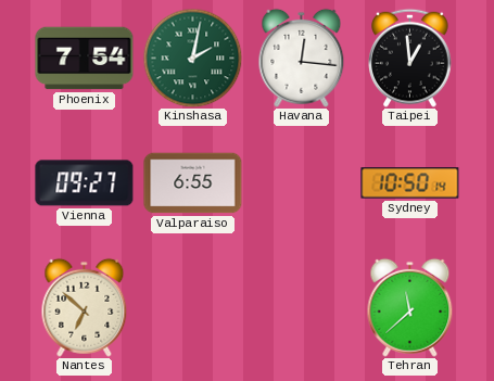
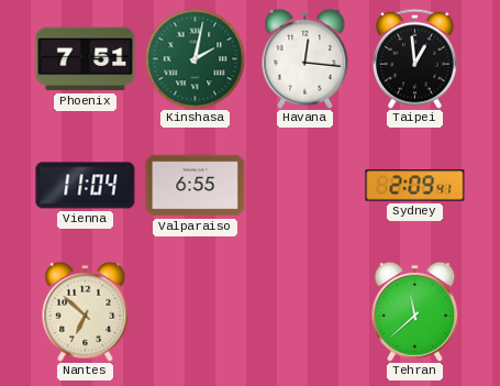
Phoenix: 7:54 -> 7:51
Vienna: 09:27 -> 11:04
Sydney: 10:50 -> 2:09
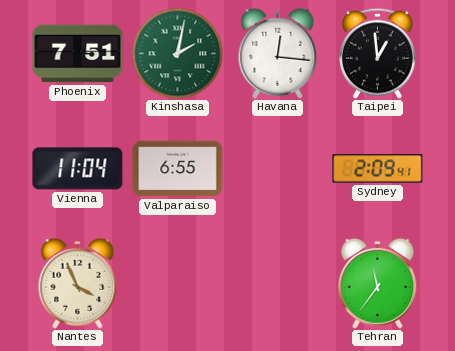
Nantes: 6:52 -> 3:56
Tehran: 11:38 -> 11:36
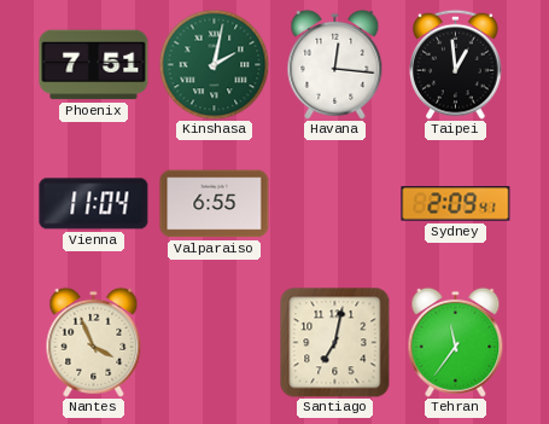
Santiago: none -> 7:02
